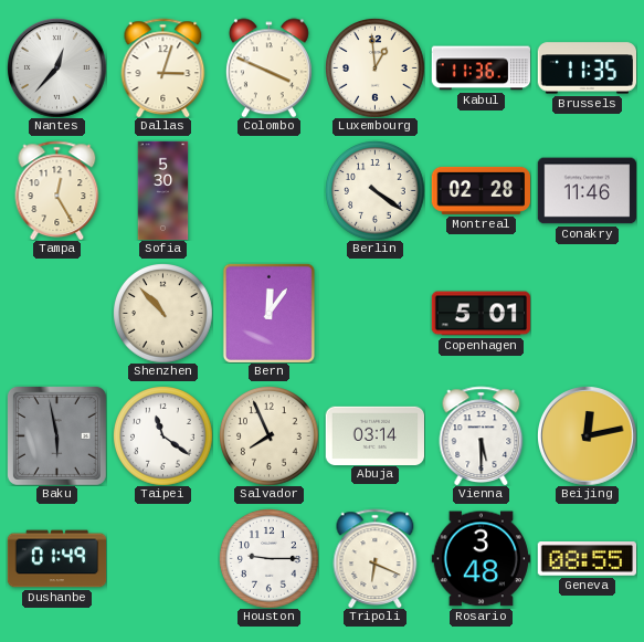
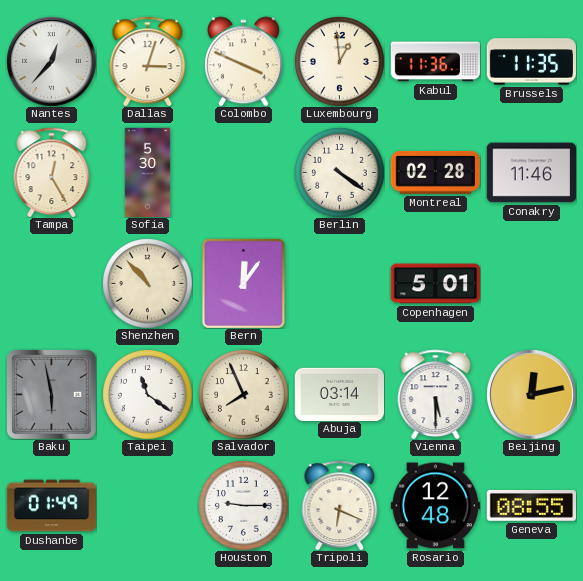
Rosario: 3:48 -> 12:48
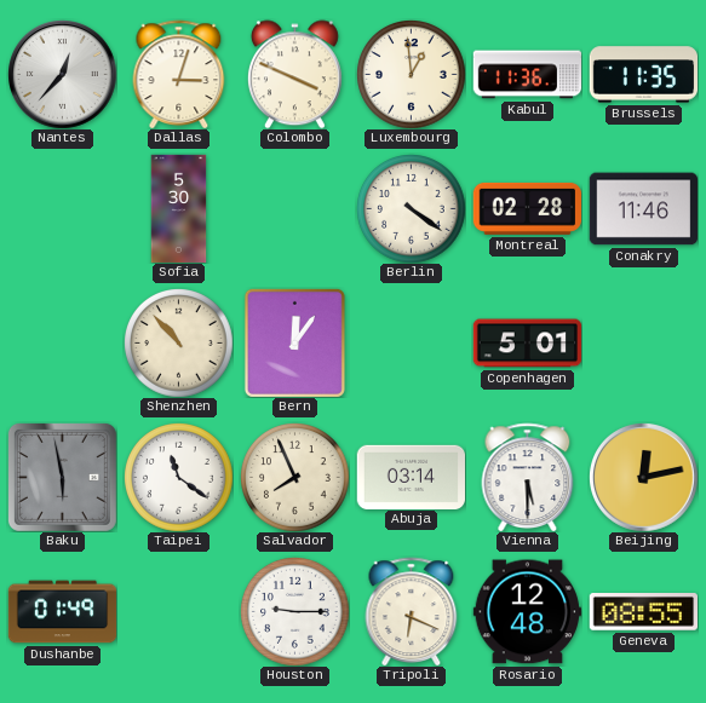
Tampa: 12:25 -> none
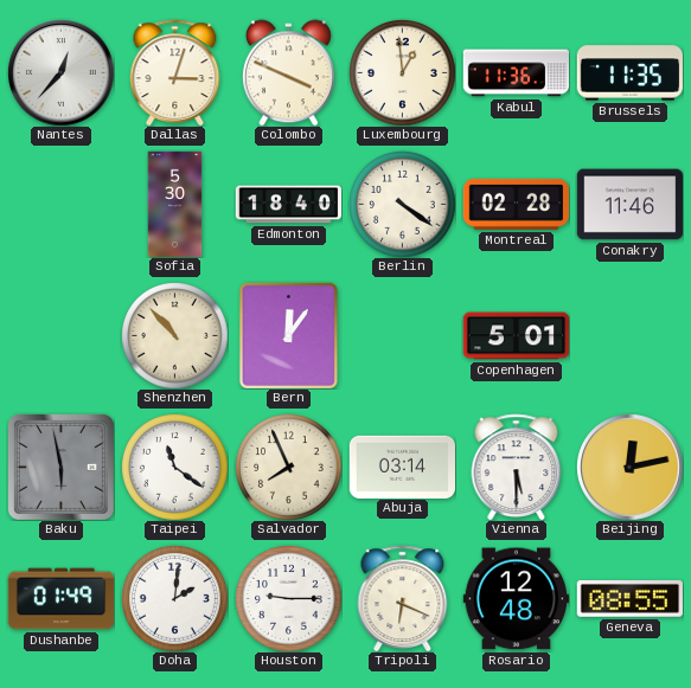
Edmonton: none -> 18:40
Doha: none -> 2:01
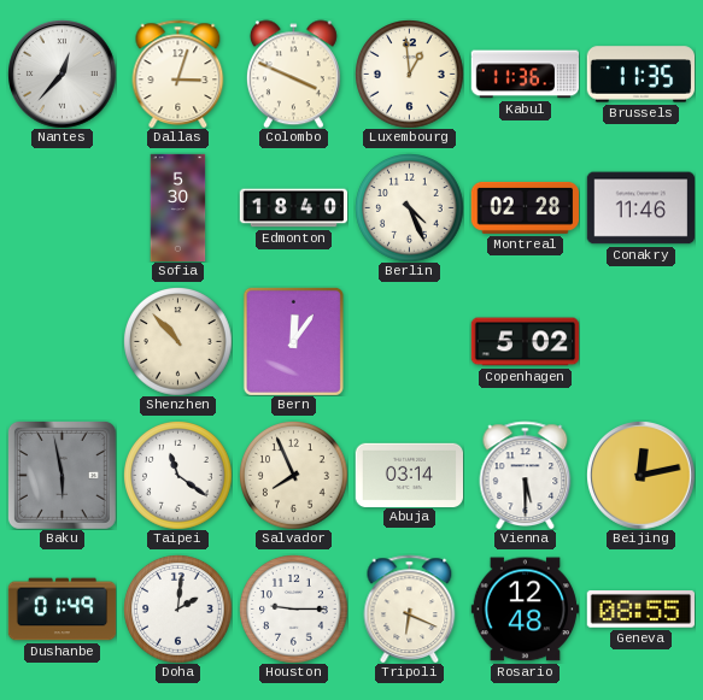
Berlin: 4:21 -> 4:26
Copenhagen: 5:01 -> 5:02
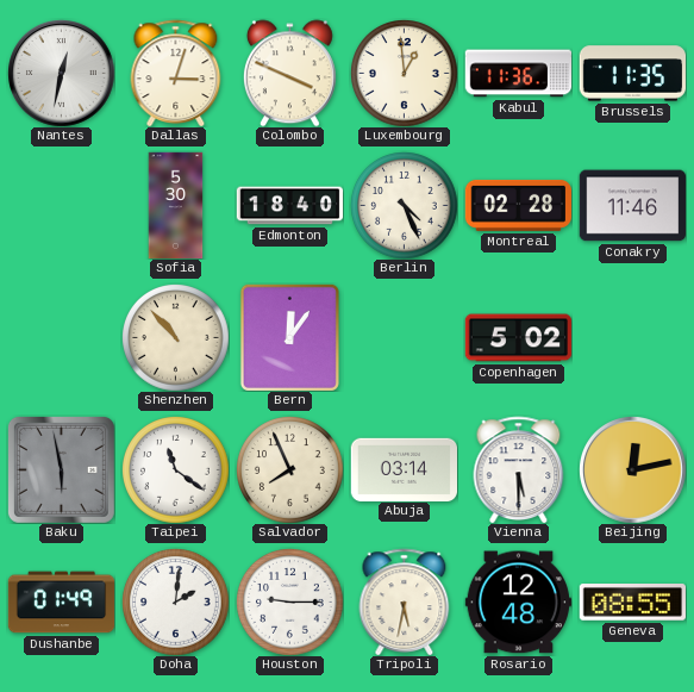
Nantes: 12:37 -> 12:32
Tripoli: 6:19 -> 5:32
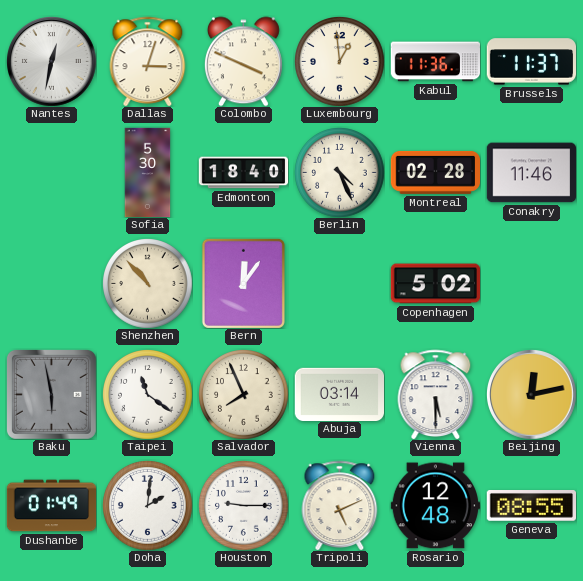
Brussels: 11:35 -> 11:37
Tripoli: 5:32 -> 5:11
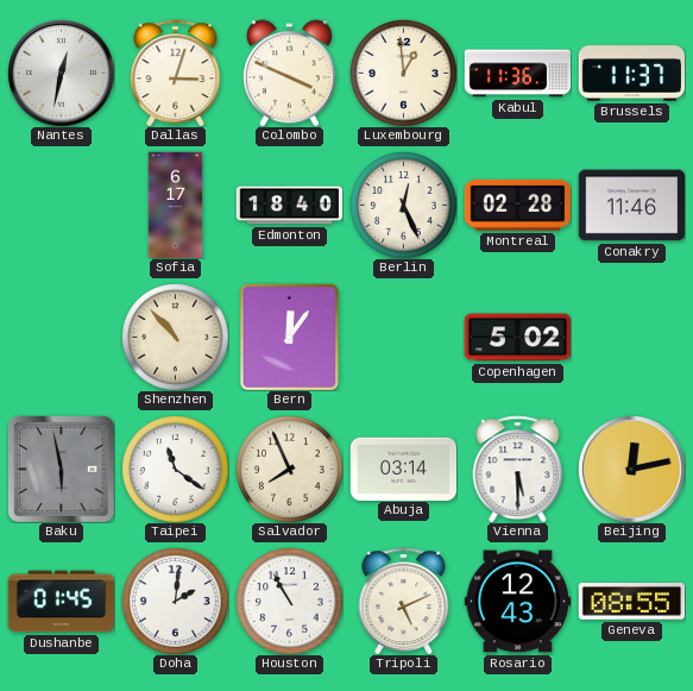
Sofia: 5:30 -> 6:17
Berlin: 4:26 -> 12:26
Dushanbe: 01:49 -> 01:45
Houston: 9:15 -> 10:55
Rosario: 12:48 -> 12:43
